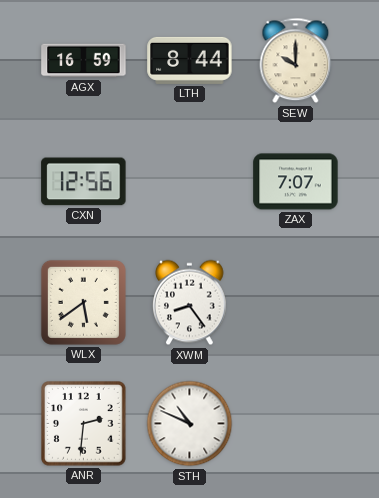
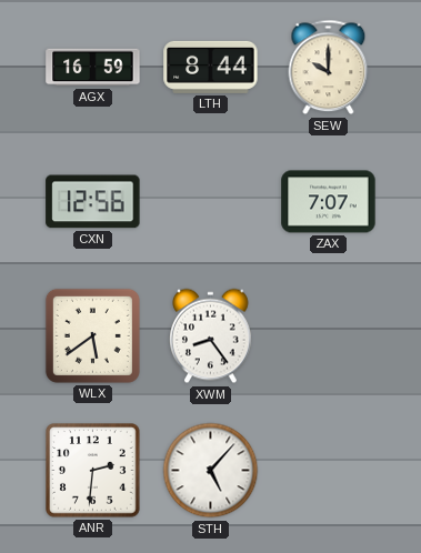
STH: 10:49 -> 5:07
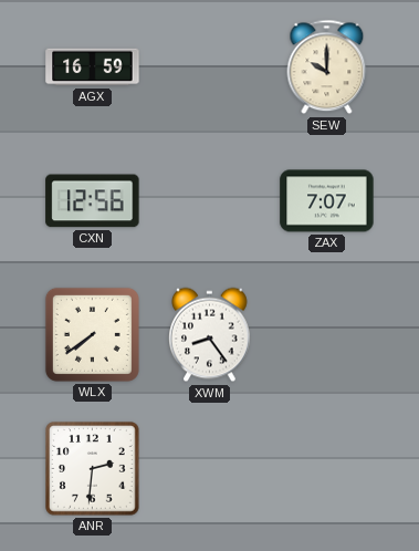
LTH: 8:44 -> none
WLX: 5:39 -> 7:39
STH: 5:07 -> none
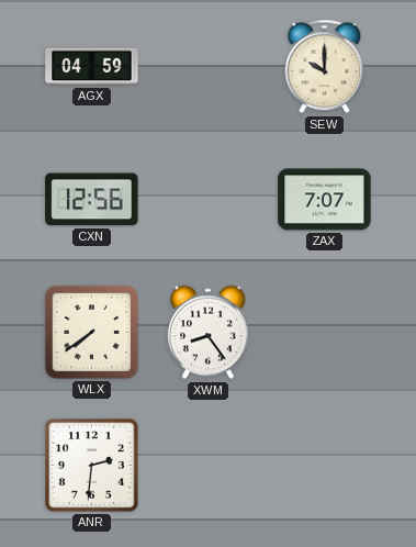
AGX: 16:59 -> 04:59
